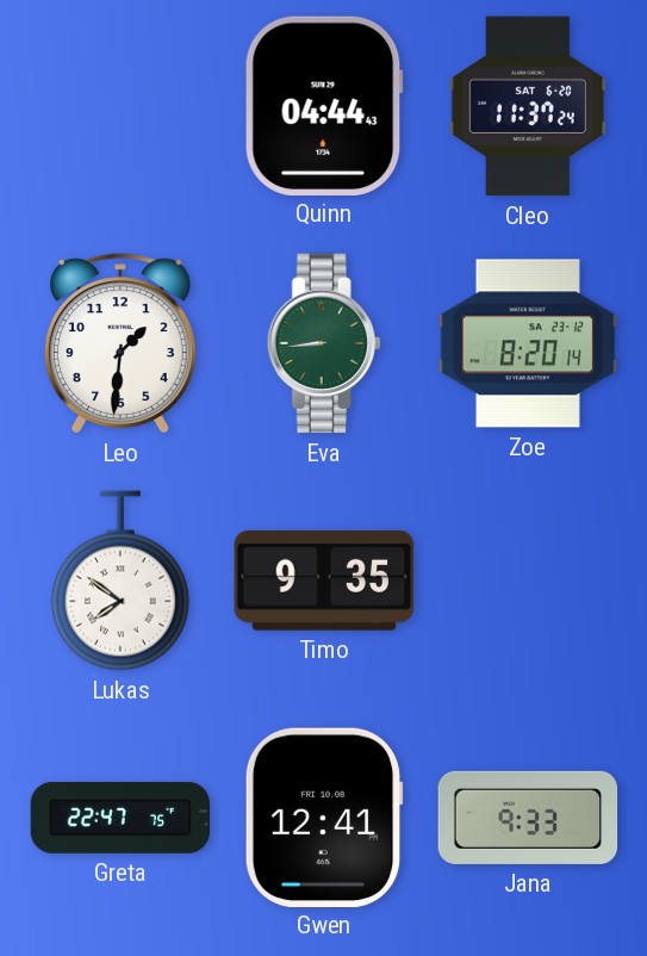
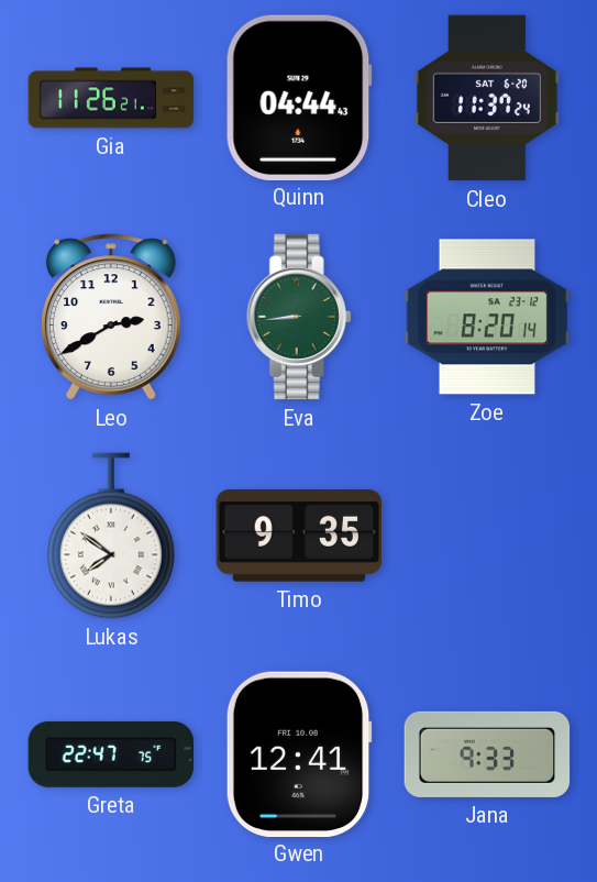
Gia: none -> 11:26
Leo: 1:31 -> 2:40
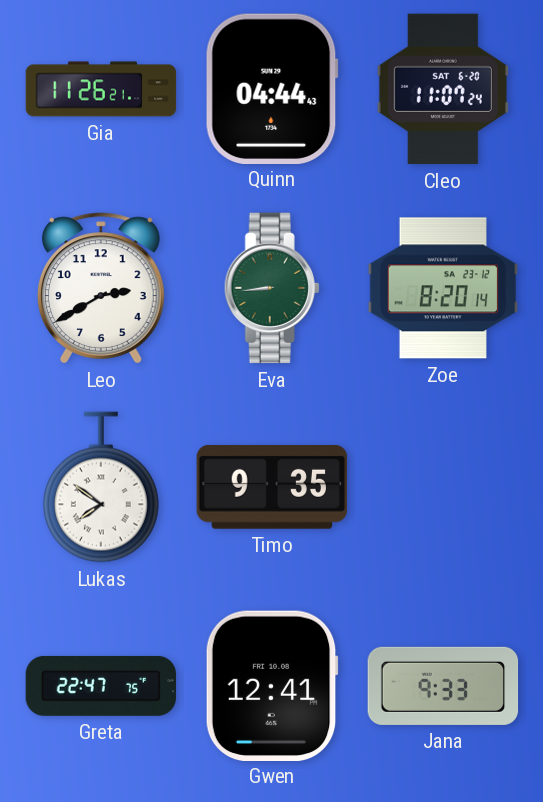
Cleo: 11:37 -> 11:07
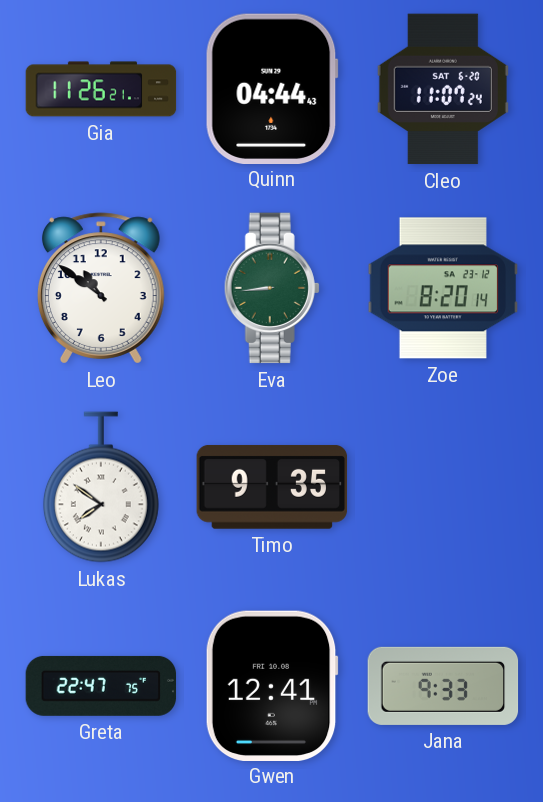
Leo: 2:40 -> 10:51
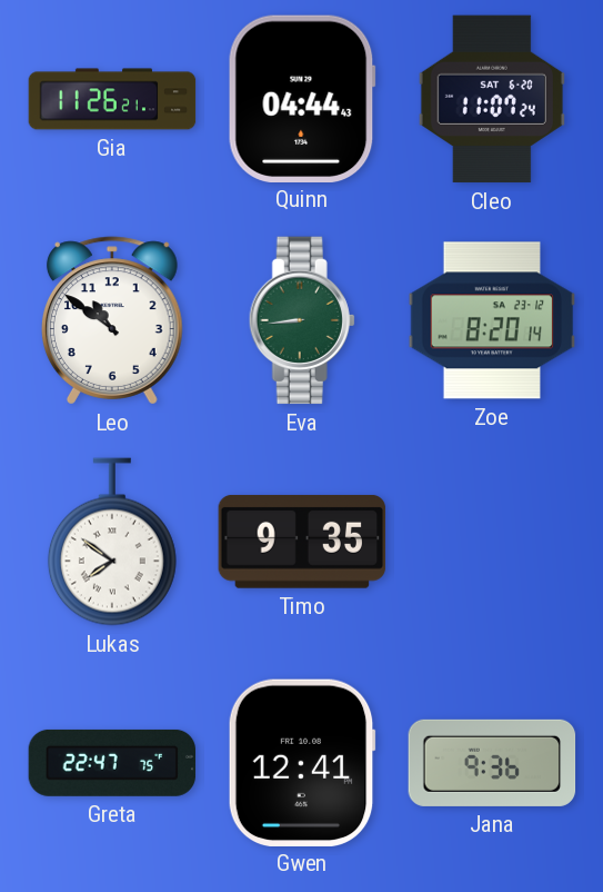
Jana: 9:33 -> 9:36
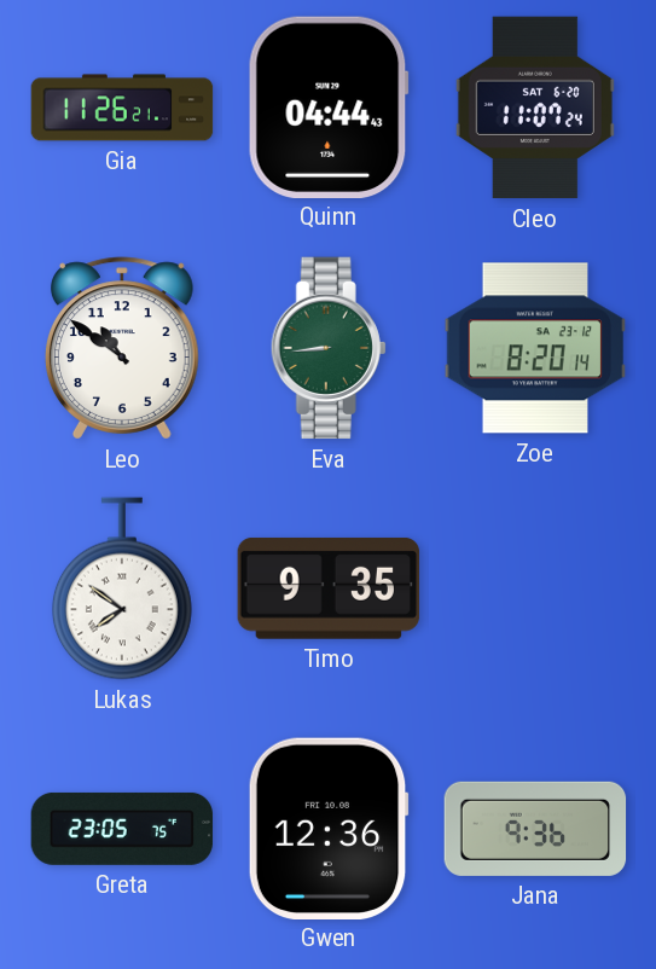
Greta: 22:47 -> 23:05
Gwen: 12:41 -> 12:36
